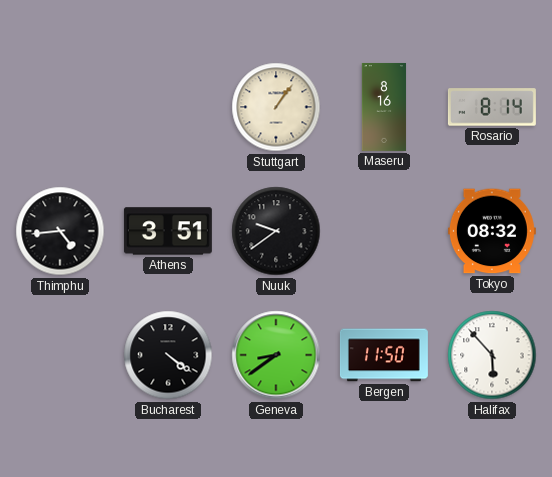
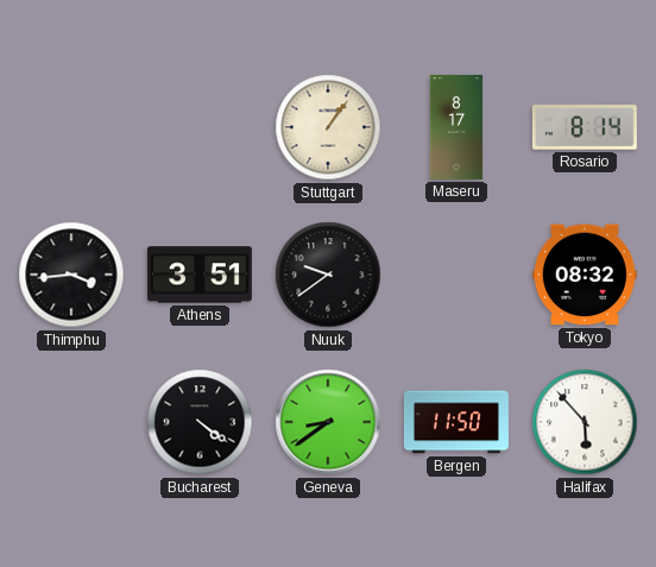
Maseru: 8:16 -> 8:17
Thimphu: 4:44 -> 3:44
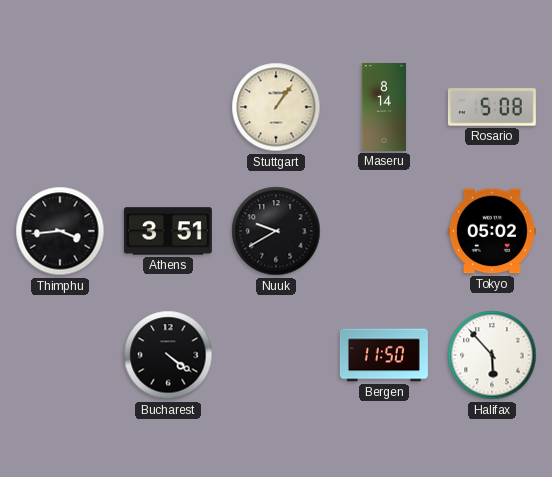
Maseru: 8:17 -> 8:14
Rosario: 8:14 -> 5:08
Nuuk: 9:39 -> 9:40
Tokyo: 08:32 -> 05:02
Geneva: 8:39 -> none
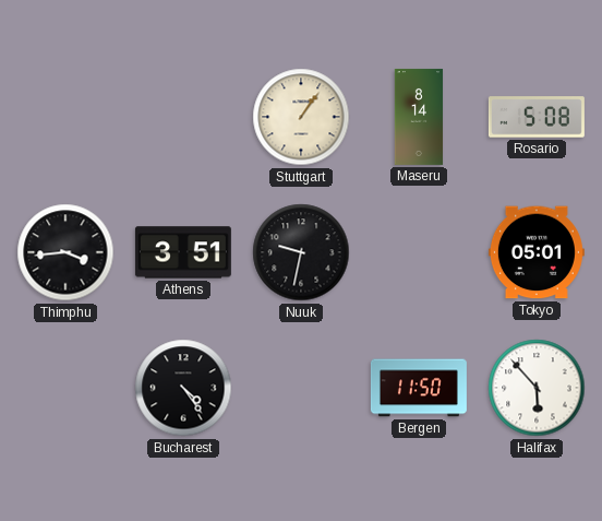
Nuuk: 9:40 -> 9:32
Tokyo: 05:02 -> 05:01
Bucharest: 4:21 -> 4:24
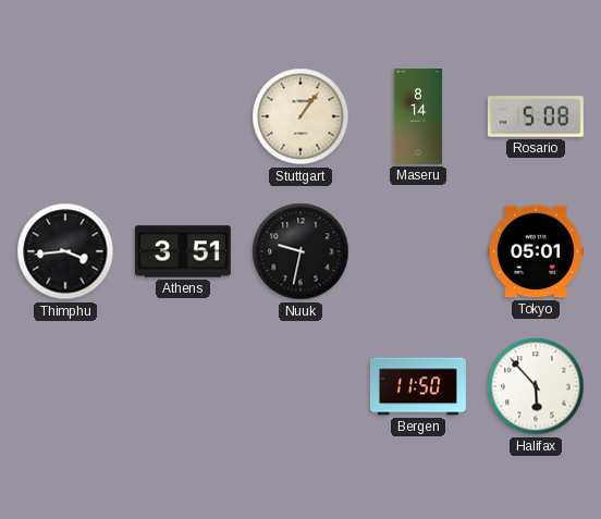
Bucharest: 4:24 -> none
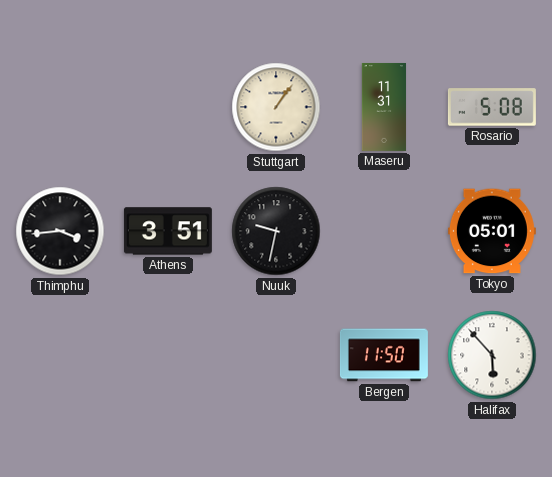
Maseru: 8:14 -> 11:31
